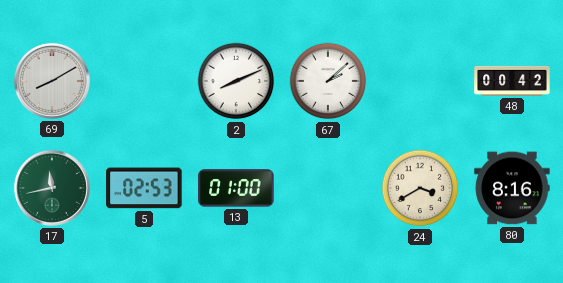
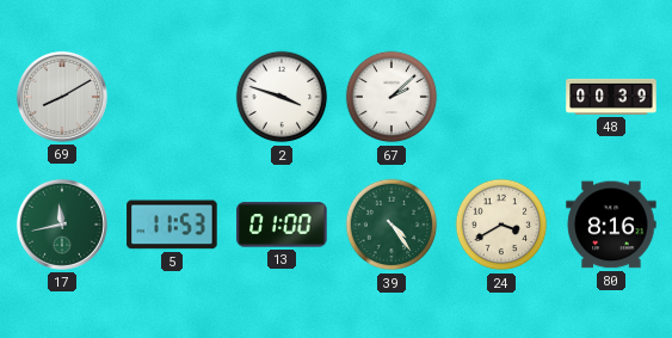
2: 8:11 -> 3:48
48: 00:42 -> 00:39
5: 02:53 -> 11:53
39: none -> 4:24
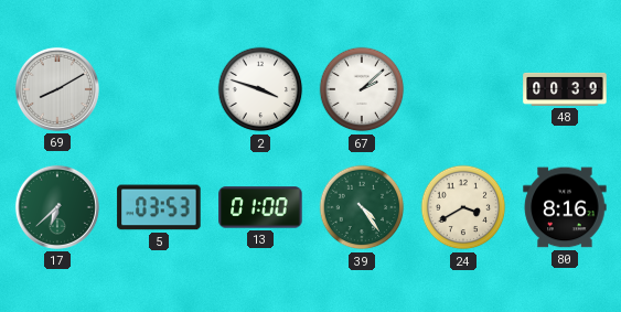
17: 11:43 -> 6:38
5: 11:53 -> 03:53
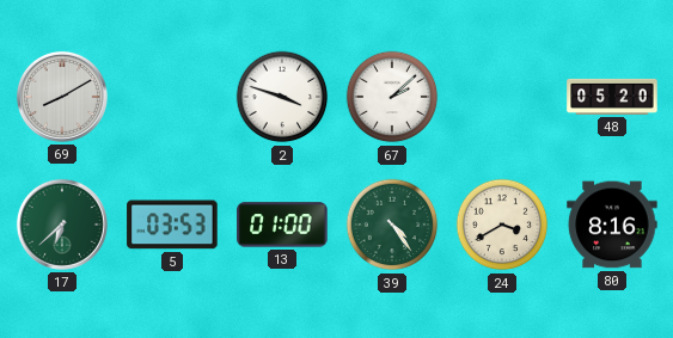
48: 00:39 -> 05:20
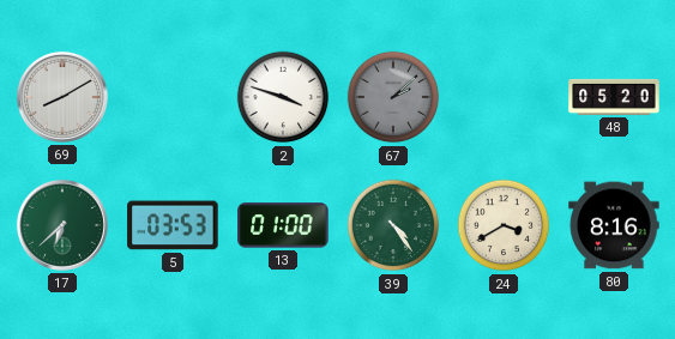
67 dial: white -> grey
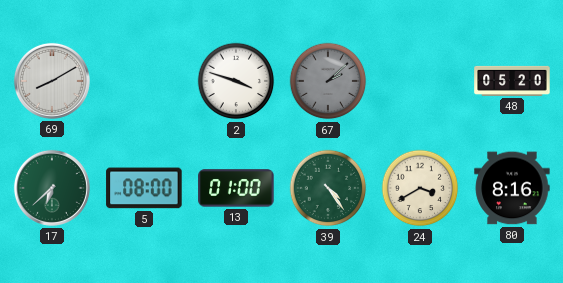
5: 03:53 -> 08:00
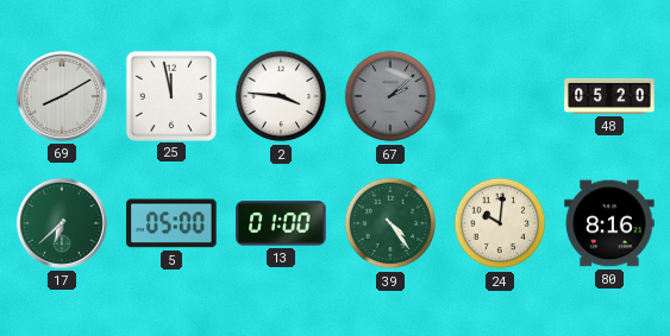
25: none -> 11:58
2: 3:48 -> 3:46
5: 08:00 -> 05:00
24: 3:40 -> 10:01
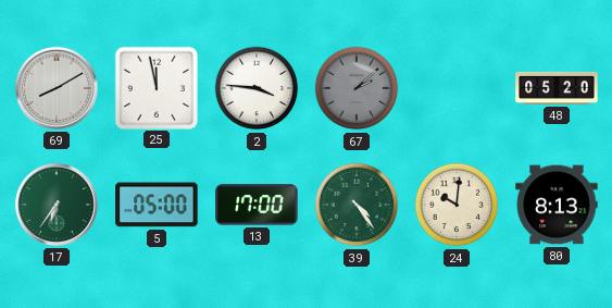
17: 6:38 -> 6:36
13: 01:00 -> 17:00
80: 8:16 -> 8:13
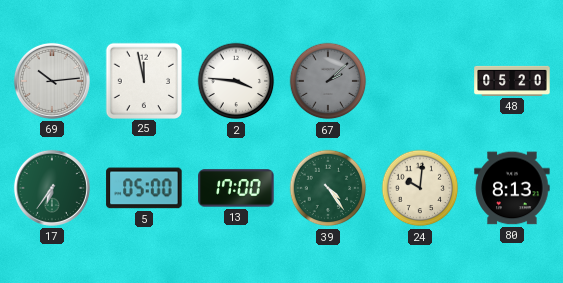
69: 8:10 -> 10:14
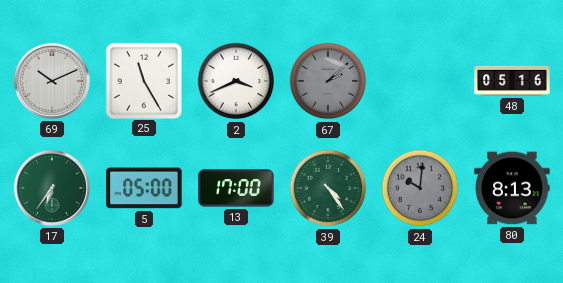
69: 10:14 -> 10:11
25: 11:58 -> 11:25
2: 3:46 -> 3:41
48: 05:20 -> 05:16
24 dial: cream -> grey
